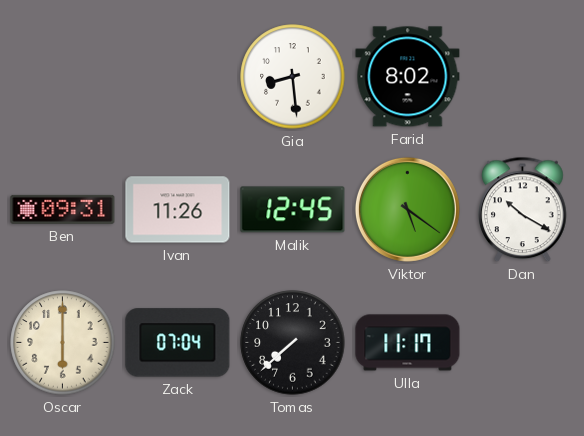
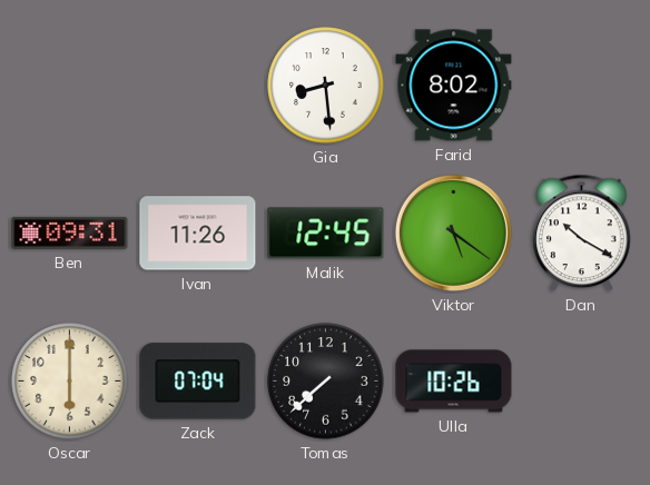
Ulla: 11:17 -> 10:26
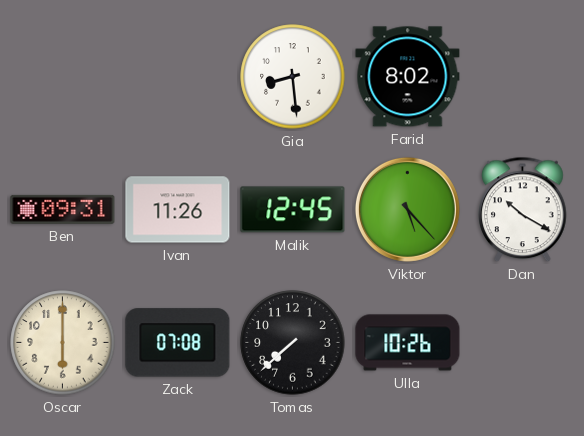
Viktor: 5:21 -> 5:23
Zack: 07:04 -> 07:08
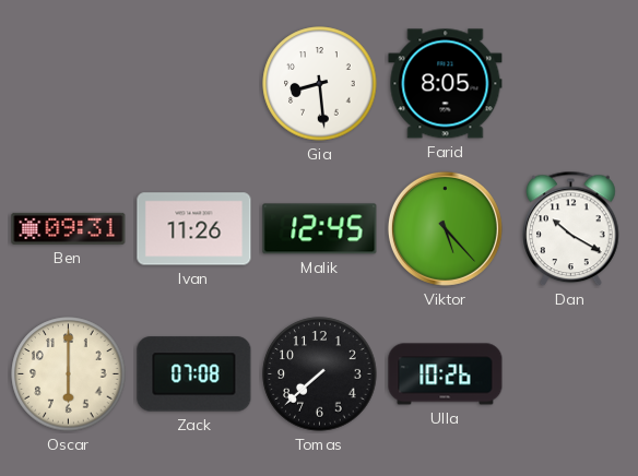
Farid: 8:02 -> 8:05
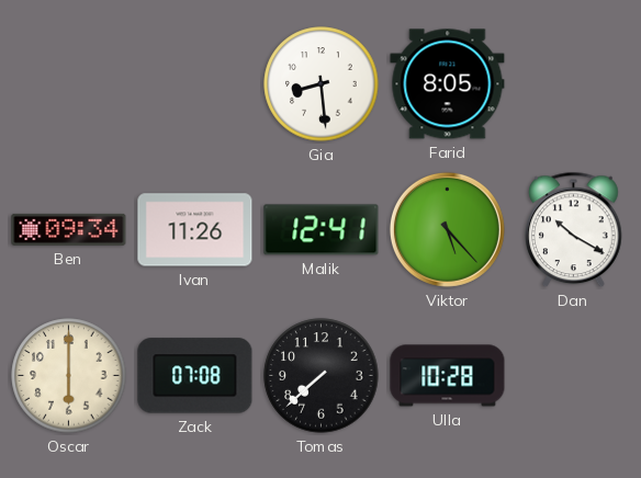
Ben: 09:31 -> 09:34
Malik: 12:45 -> 12:41
Ulla: 10:26 -> 10:28
